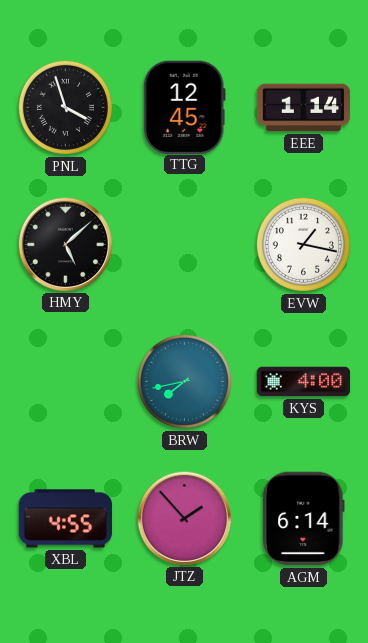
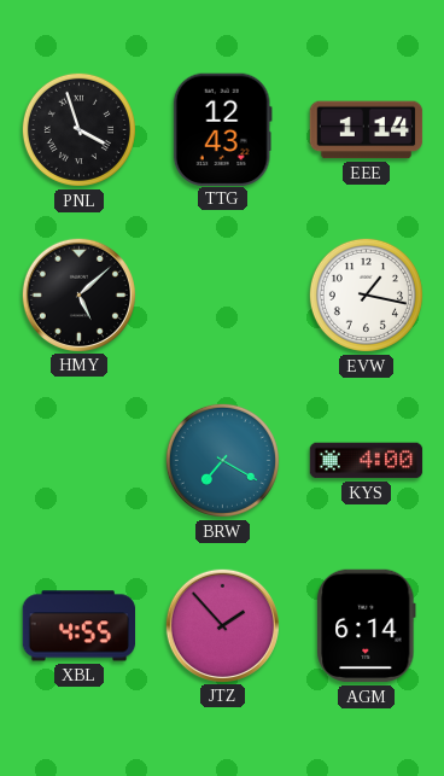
TTG: 12:45 -> 12:43
BRW: 7:43 -> 7:20
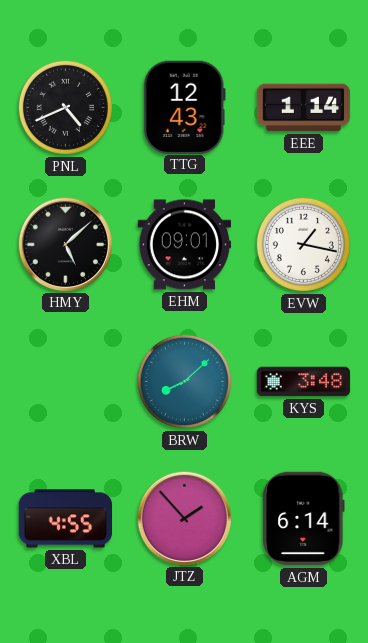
PNL: 3:57 -> 4:41
EHM: none -> 09:01
BRW: 7:20 -> 8:08
KYS: 4:00 -> 3:48
